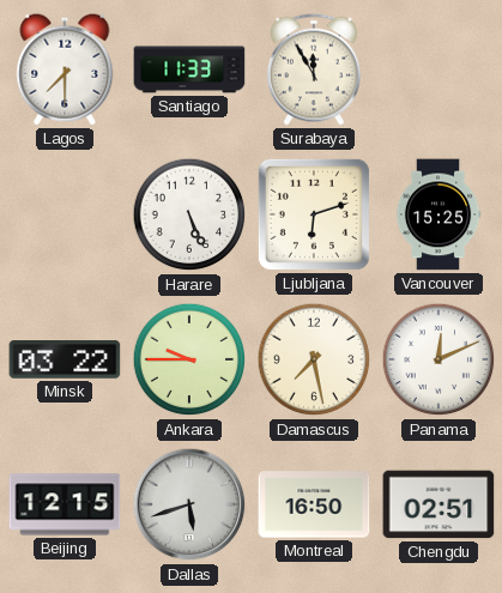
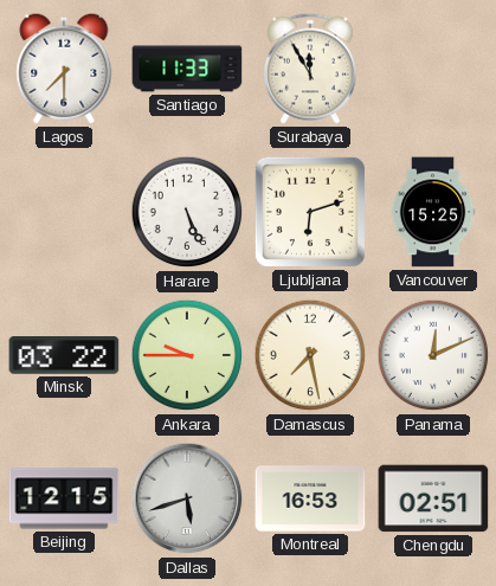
Montreal: 16:50 -> 16:53
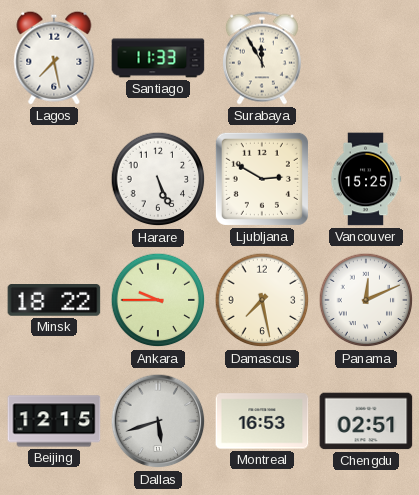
Lagos: 7:30 -> 7:28
Ljubljana: 6:12 -> 2:50
Minsk: 03:22 -> 18:22
